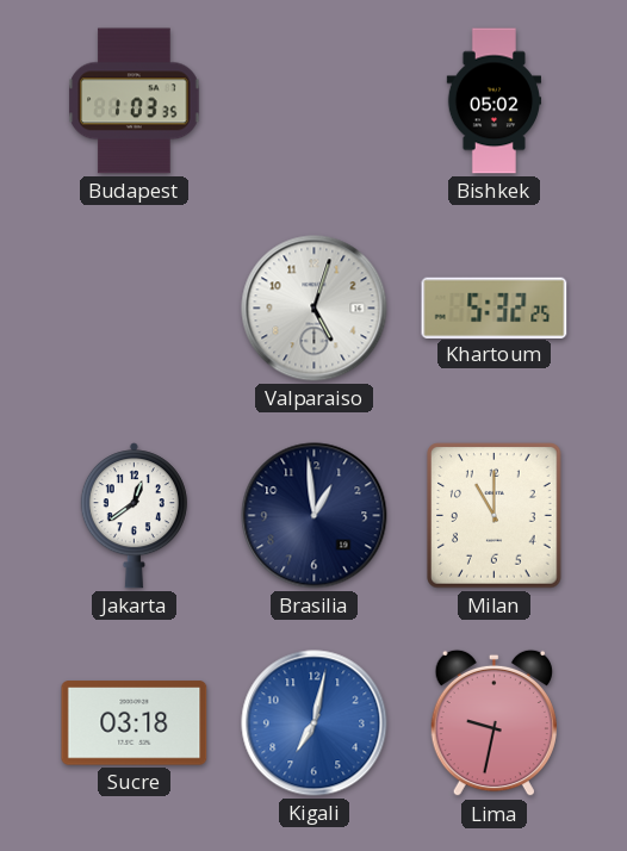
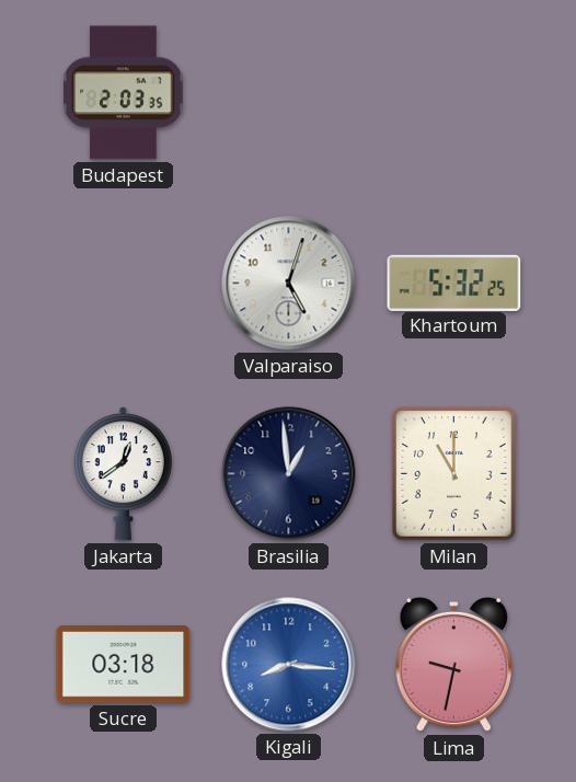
Budapest: 1:03 -> 2:03
Bishkek: 05:02 -> none
Kigali: 7:02 -> 8:16
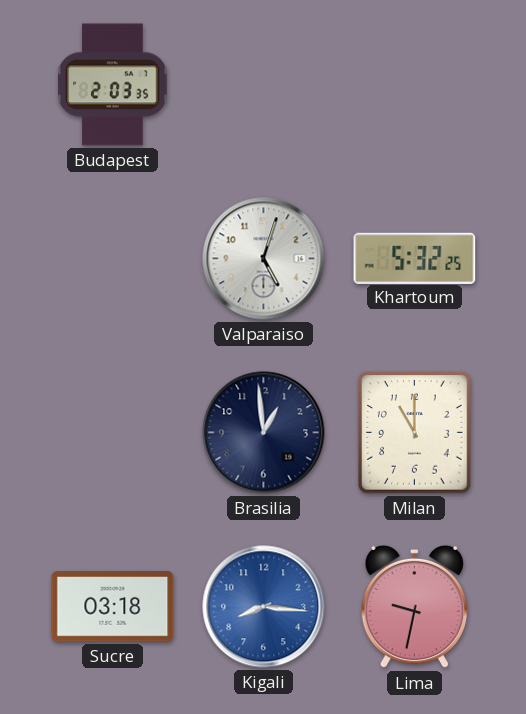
Jakarta: 12:39 -> none
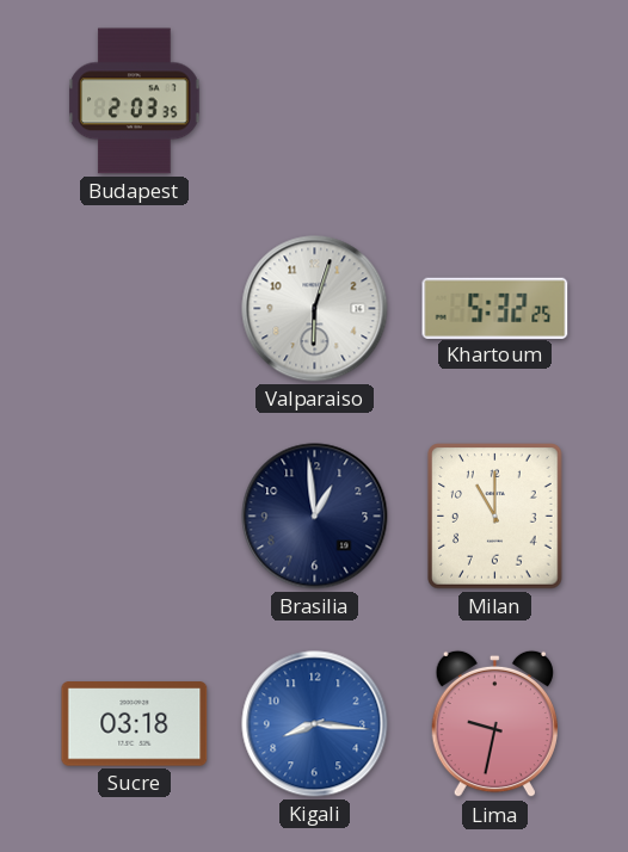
Valparaiso: 5:03 -> 6:03
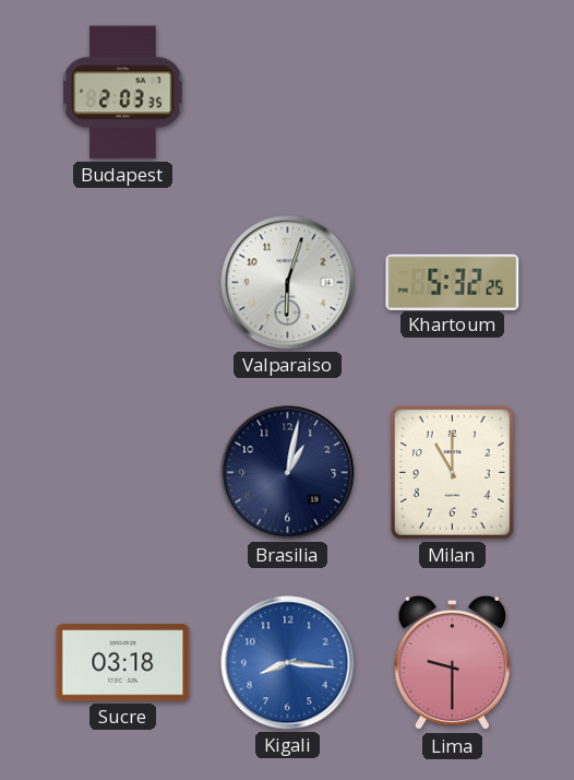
Brasilia: 12:59 -> 1:02
Lima: 9:32 -> 9:30
